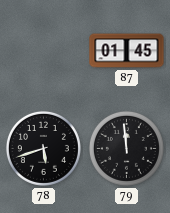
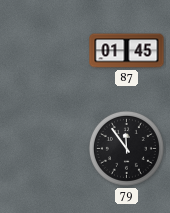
78: 5:42 -> none
79: 11:59 -> 11:54
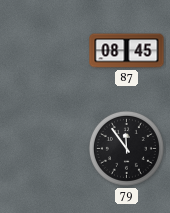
87: 01:45 -> 08:45
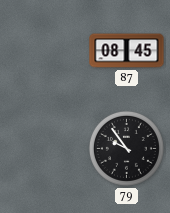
79: 11:54 -> 9:54
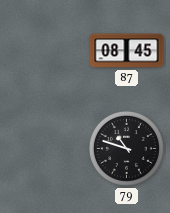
79: 9:54 -> 10:48
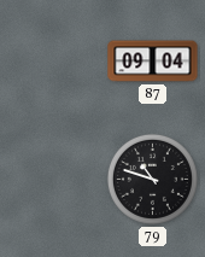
87: 08:45 -> 09:04
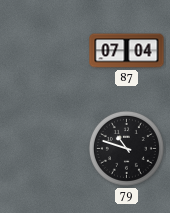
87: 09:04 -> 07:04
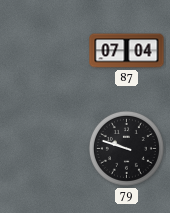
79: 10:48 -> 9:48
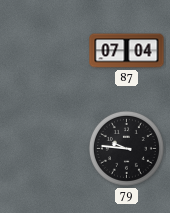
79: 9:48 -> 9:46
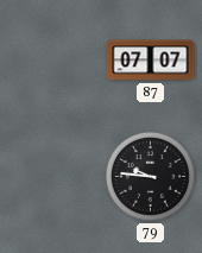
87: 07:04 -> 07:07
